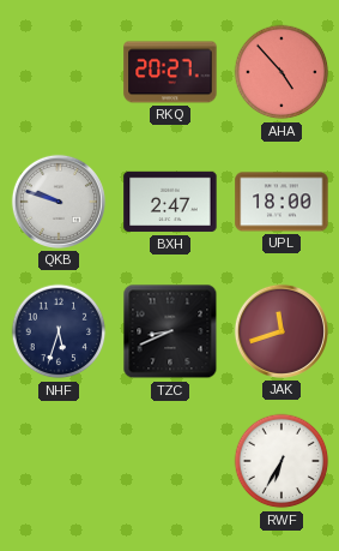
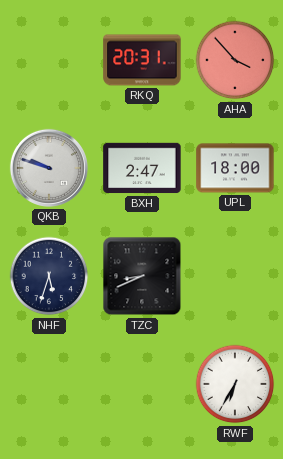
RKQ: 20:27 -> 20:31
AHA: 4:53 -> 3:53
JAK: 11:42 -> none
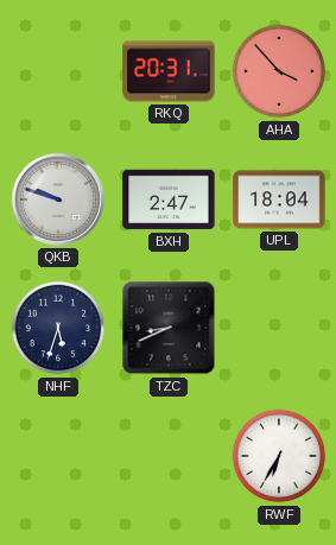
UPL: 18:00 -> 18:04
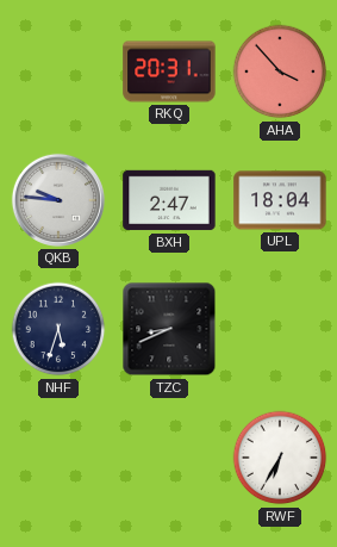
QKB: 9:48 -> 9:46
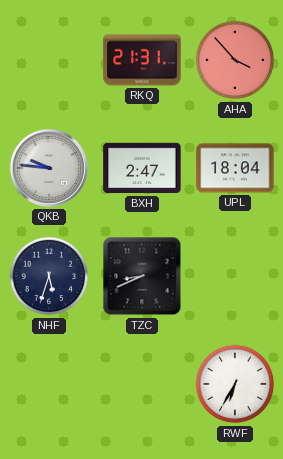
RKQ: 20:31 -> 21:31
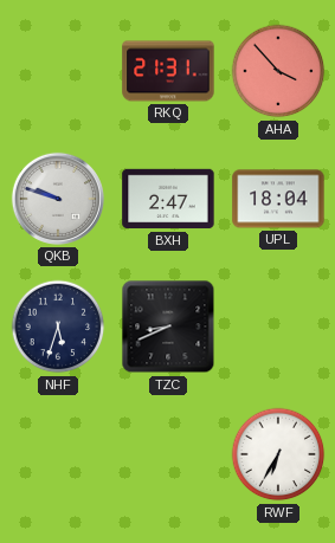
QKB: 9:46 -> 9:48
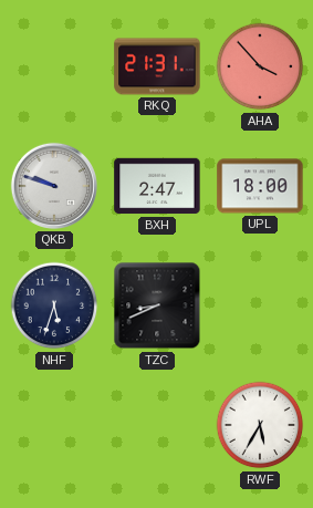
UPL: 18:04 -> 18:00
RWF: 6:35 -> 5:35
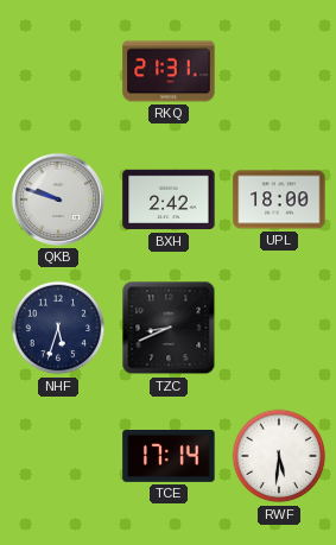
AHA: 3:53 -> none
BXH: 2:47 -> 2:42
TCE: none -> 17:14
RWF: 5:35 -> 5:31
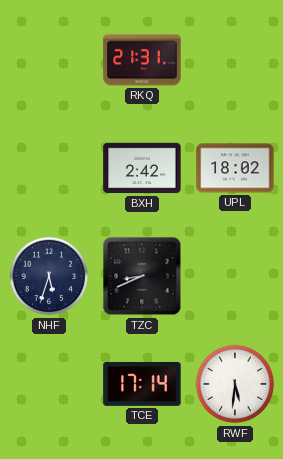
QKB: 9:48 -> none
UPL: 18:00 -> 18:02
